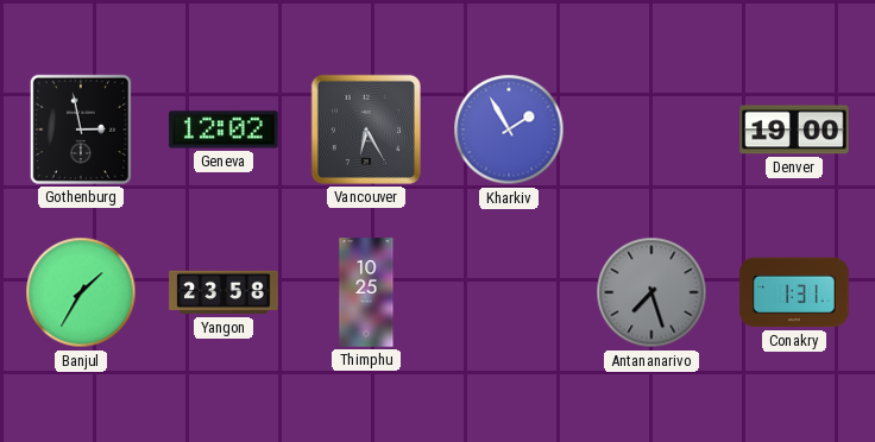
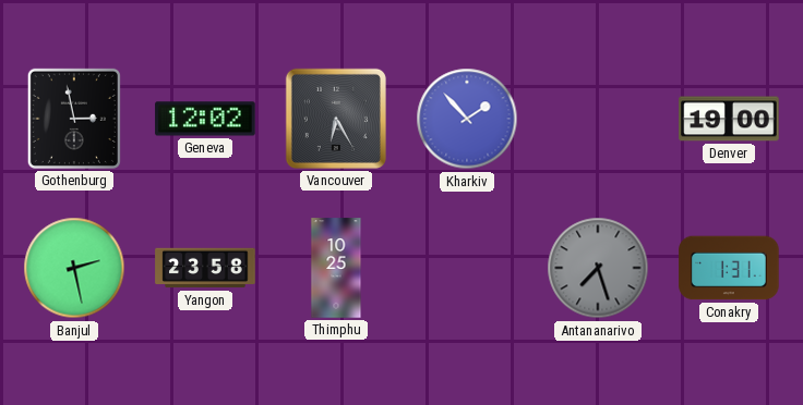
Kharkiv: 1:55 -> 1:53
Banjul: 1:35 -> 2:28
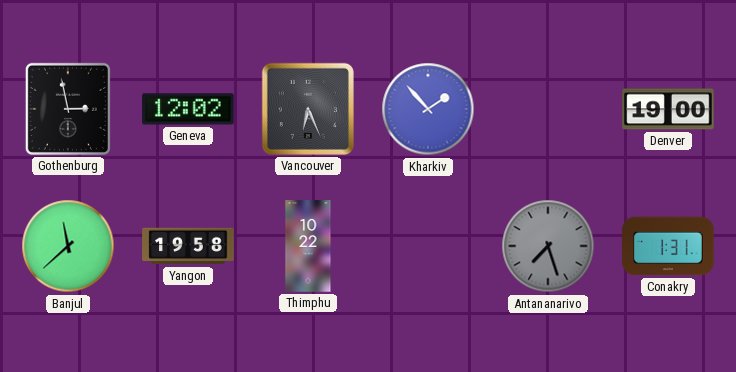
Vancouver: 6:25 -> 6:26
Banjul: 2:28 -> 11:38
Yangon: 23:58 -> 19:58
Thimphu: 10:25 -> 10:22
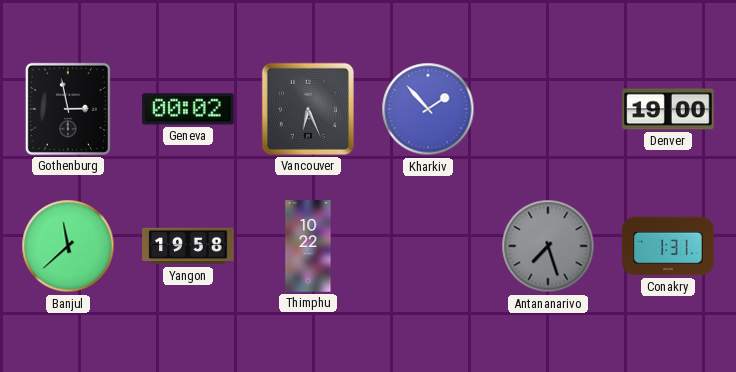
Geneva: 12:02 -> 00:02
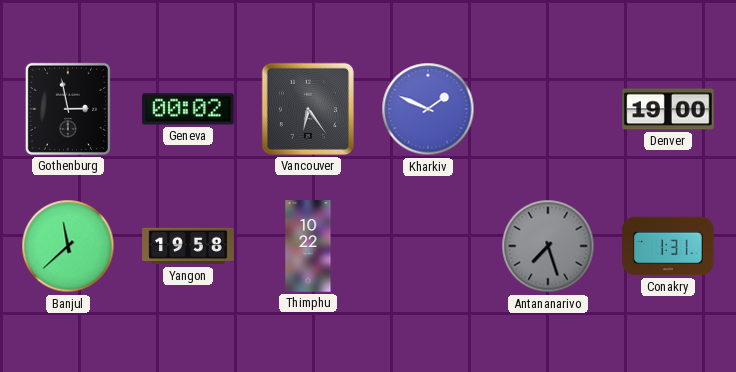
Vancouver: 6:26 -> 6:24
Kharkiv: 1:53 -> 1:49
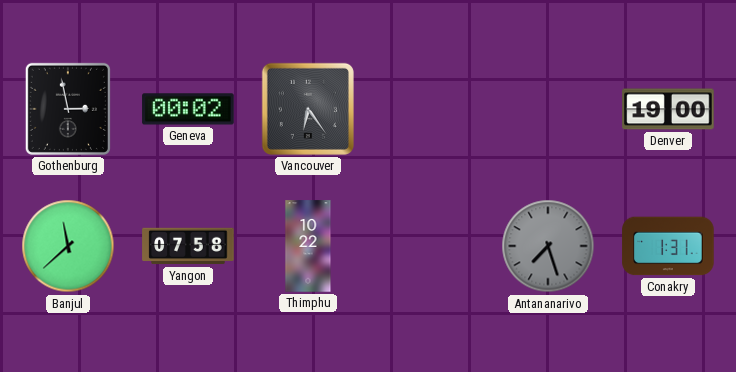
Kharkiv: 1:49 -> none
Yangon: 19:58 -> 07:58
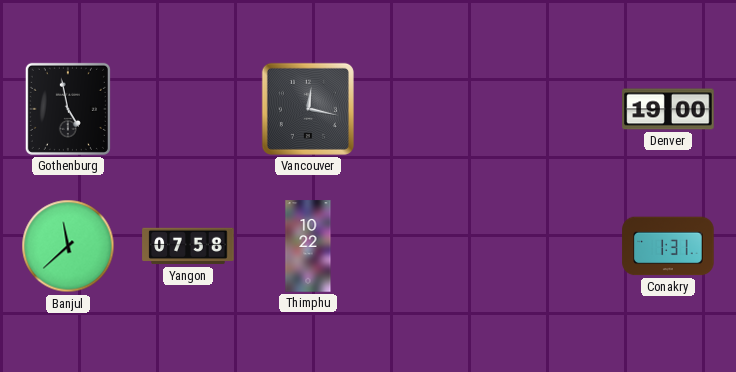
Gothenburg: 2:58 -> 4:58
Geneva: 00:02 -> none
Vancouver: 6:24 -> 12:17
Antananarivo: 7:27 -> none
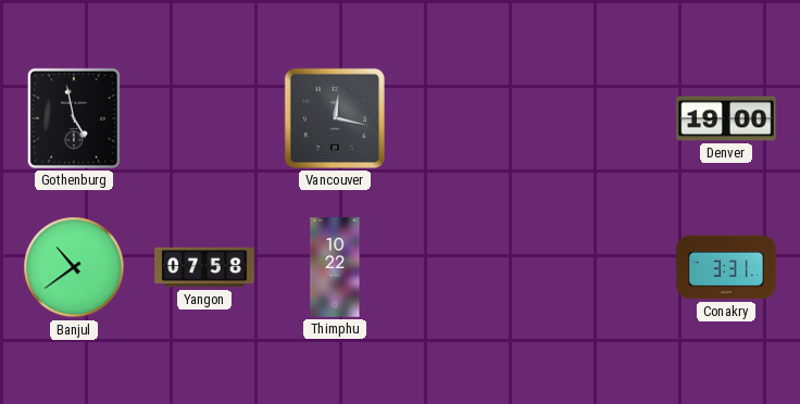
Banjul: 11:38 -> 10:39
Conakry: 1:31 -> 3:31
